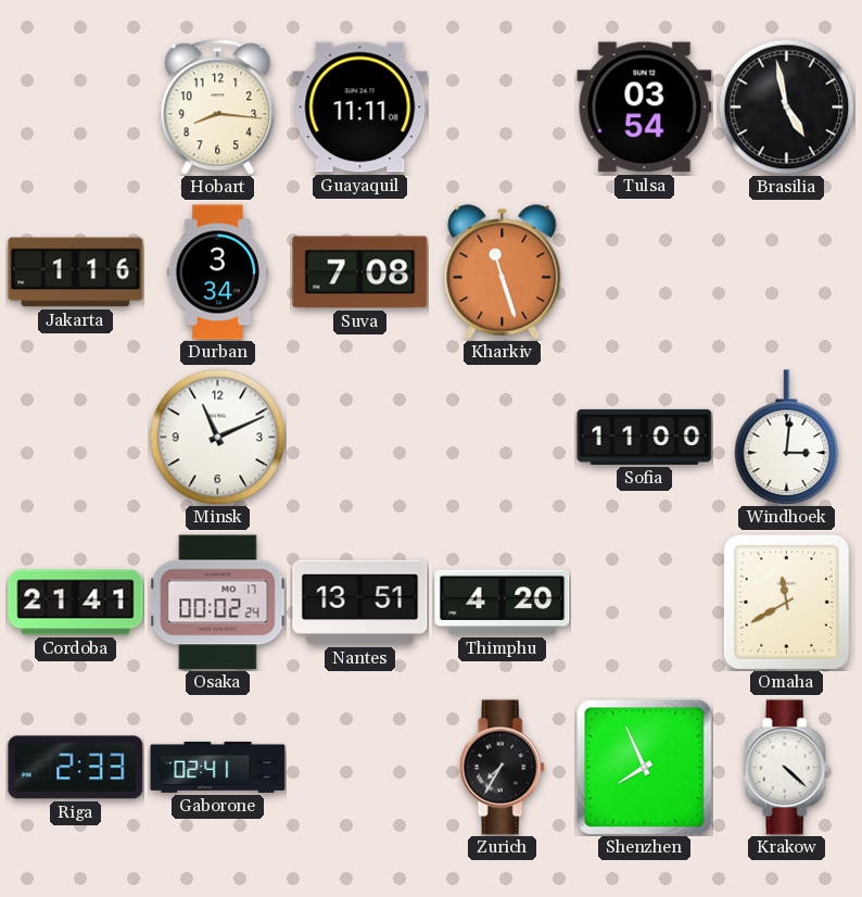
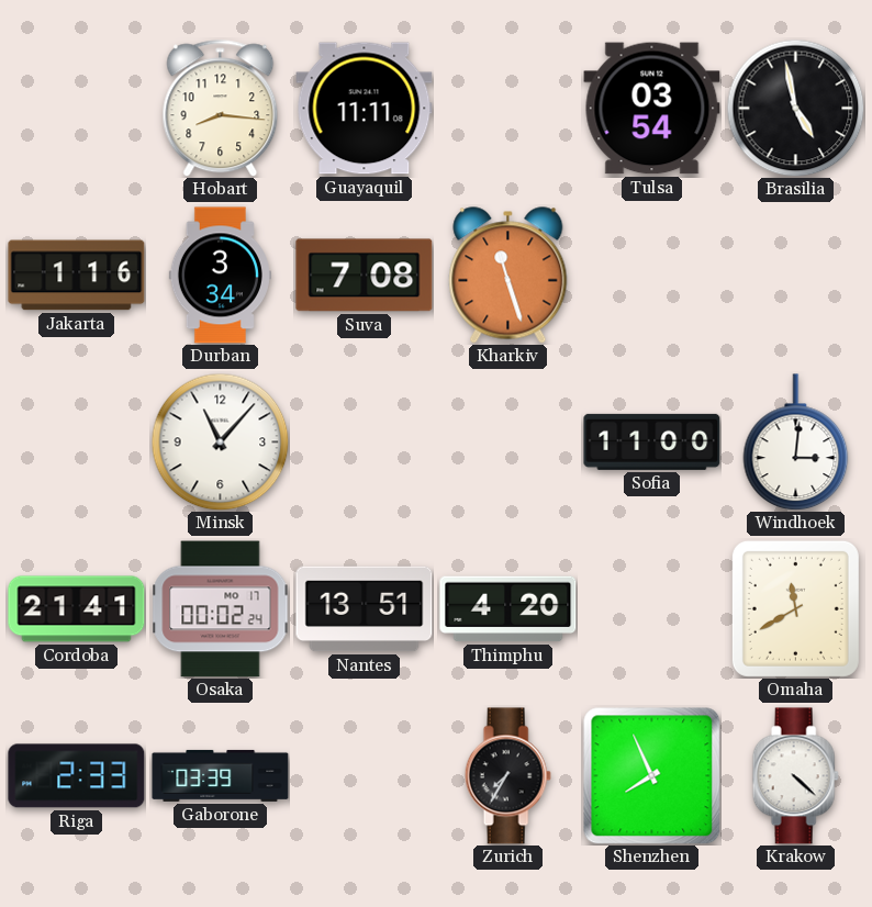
Minsk: 11:11 -> 11:07
Gaborone: 02:41 -> 03:39
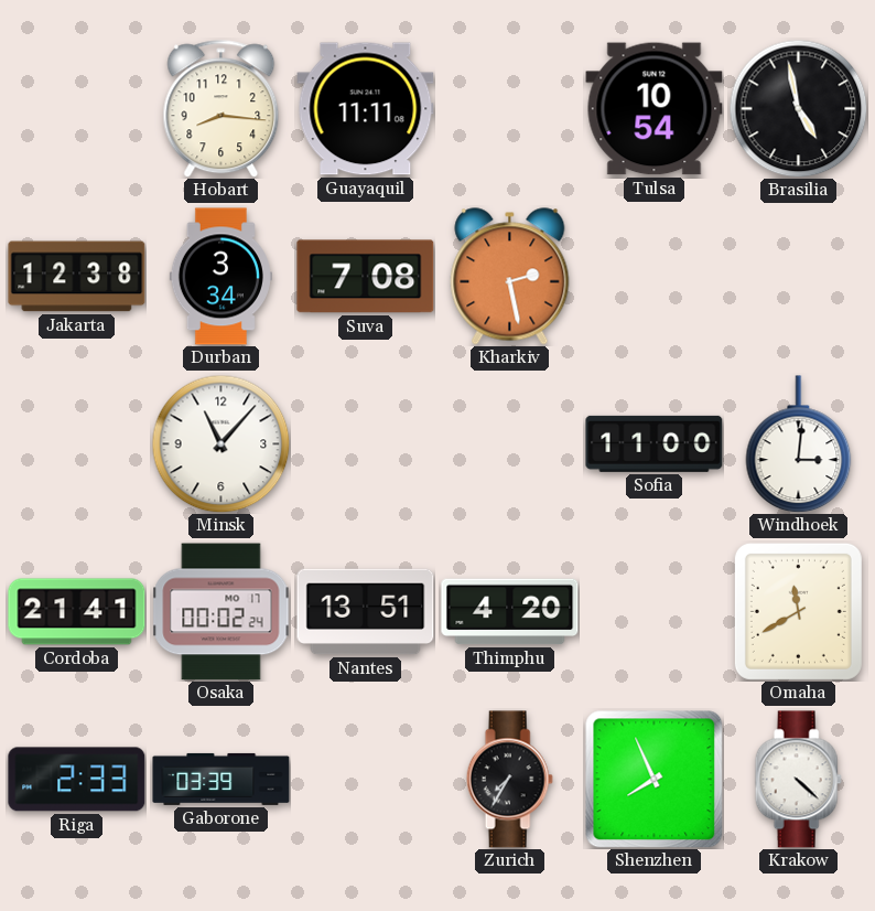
Tulsa: 03:54 -> 10:54
Jakarta: 1:16 -> 12:38
Kharkiv: 11:27 -> 2:28
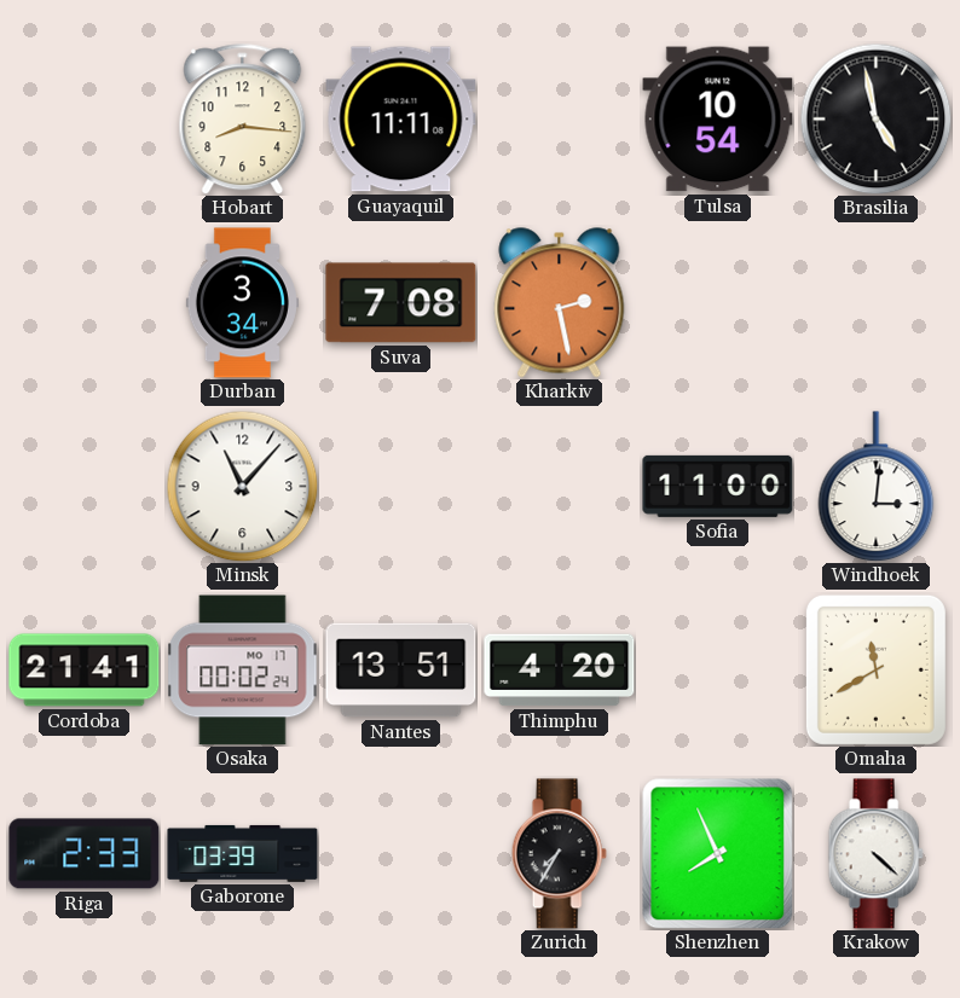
Jakarta: 12:38 -> none
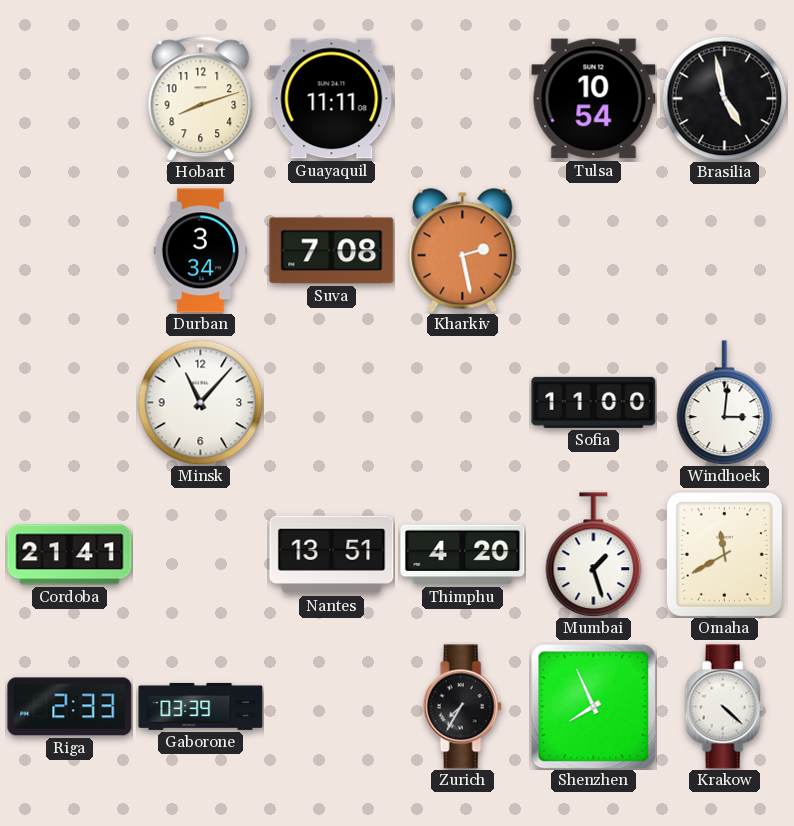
Hobart: 8:16 -> 8:12
Osaka: 00:02 -> none
Mumbai: none -> 1:27
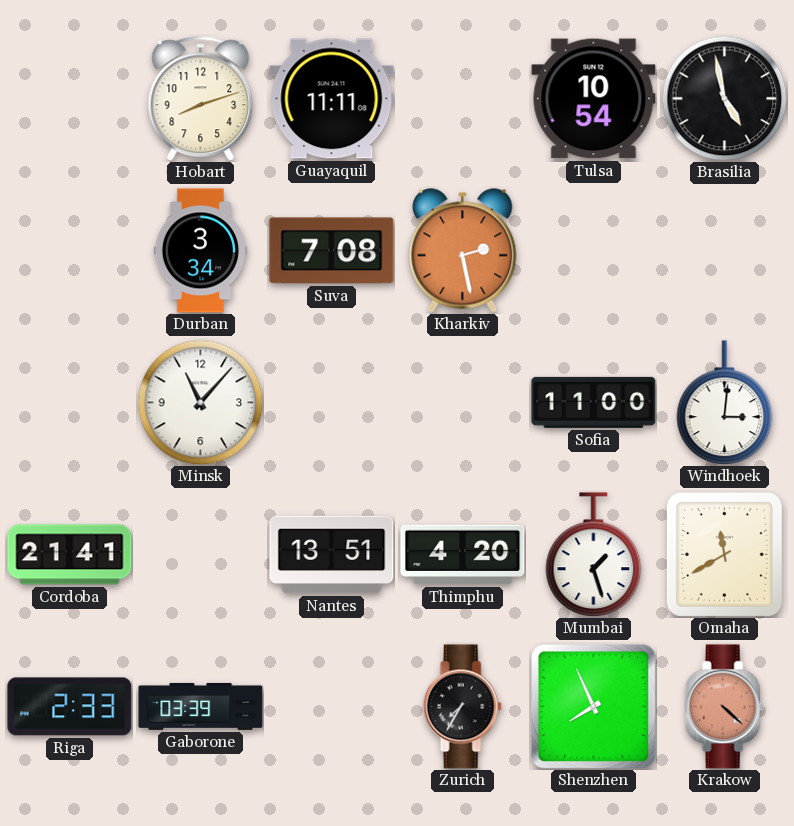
Krakow dial: white -> salmon
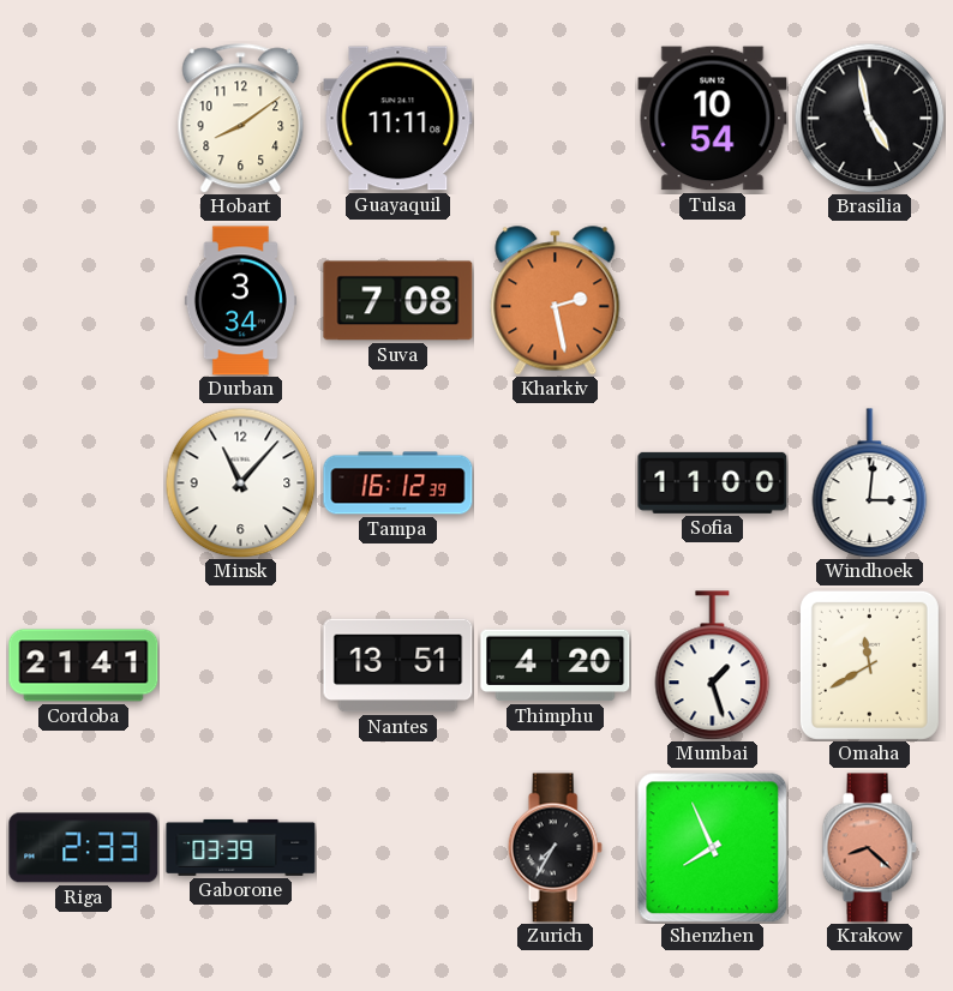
Hobart: 8:12 -> 8:09
Tampa: none -> 16:12
Krakow: 4:22 -> 8:22
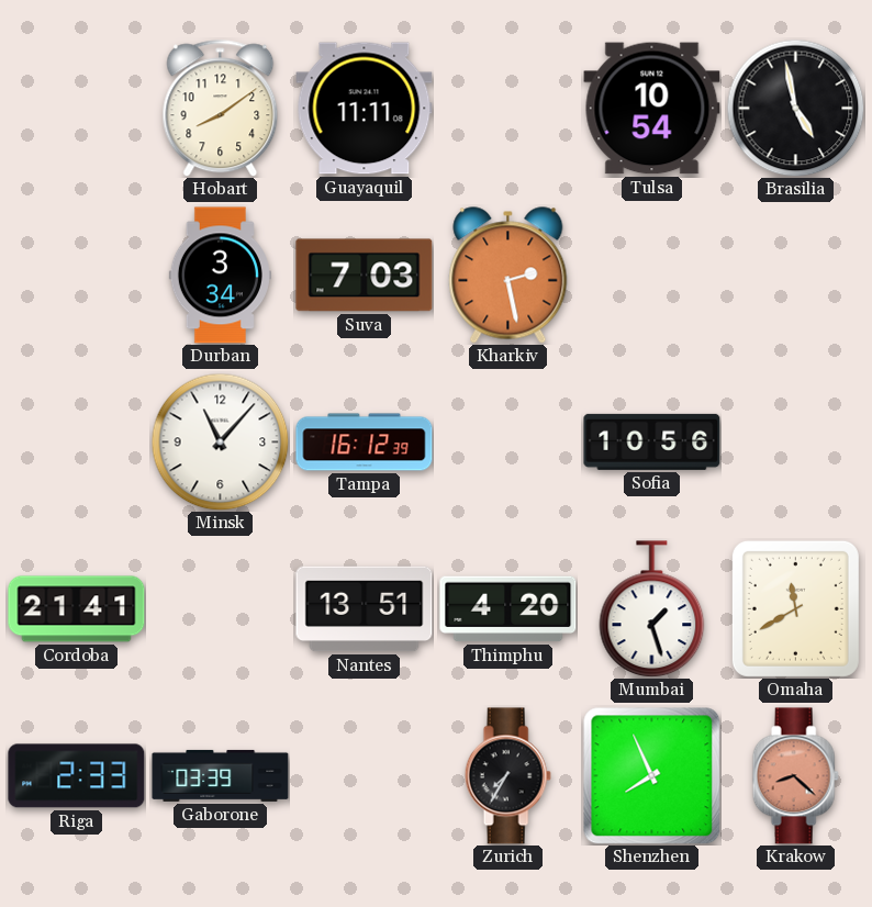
Suva: 7:08 -> 7:03
Sofia: 11:00 -> 10:56
Windhoek: 3:01 -> none
